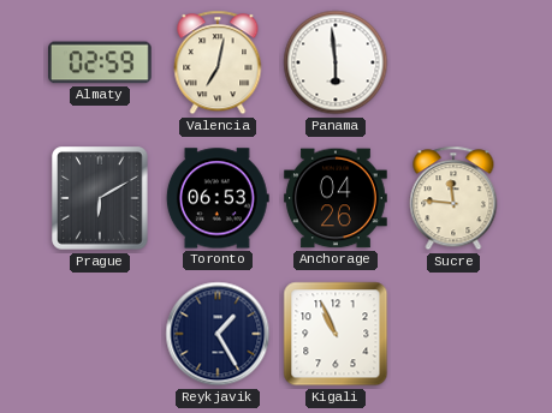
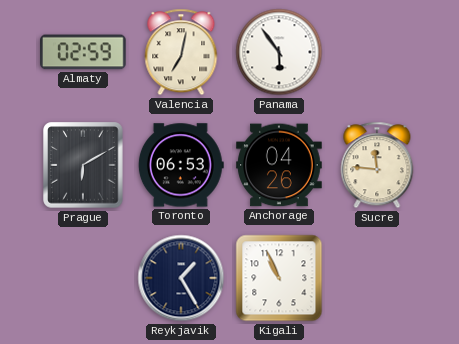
Panama: 5:59 -> 5:54
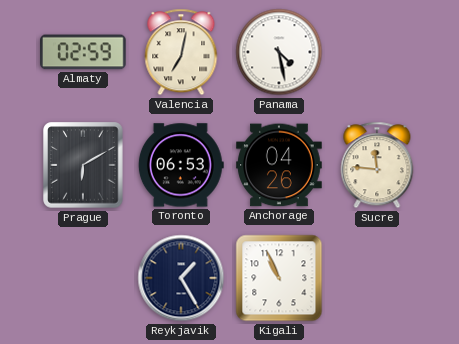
Panama: 5:54 -> 4:28
